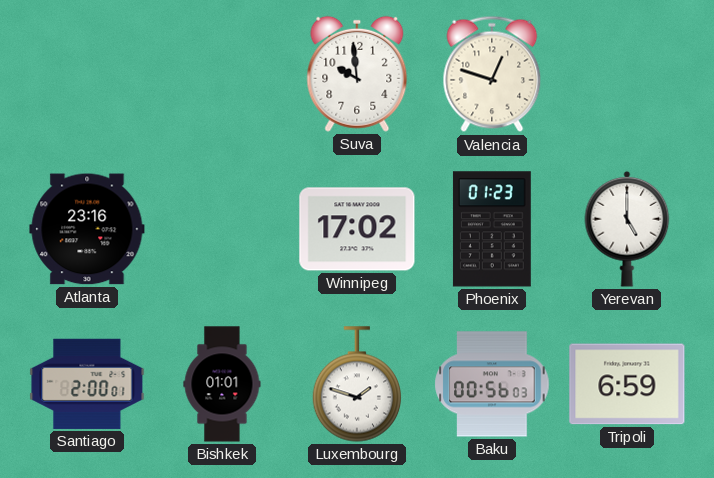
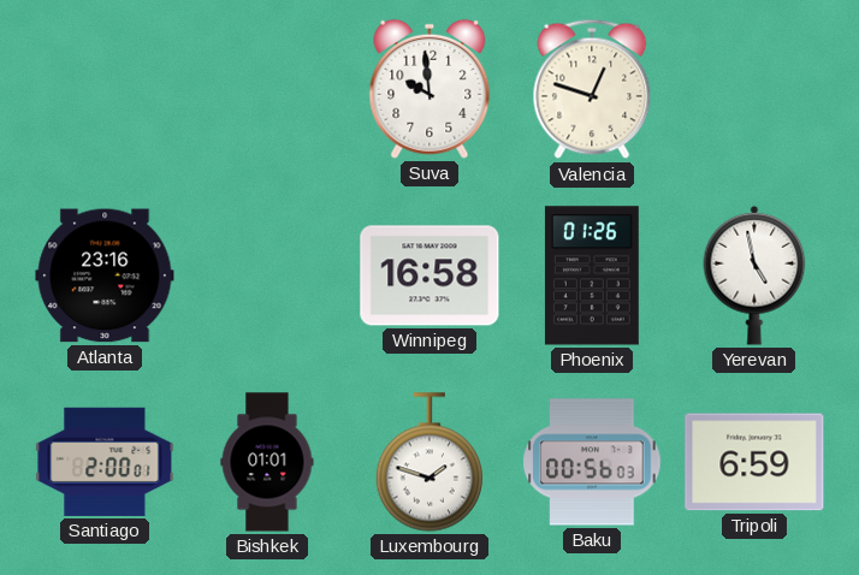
Winnipeg: 17:02 -> 16:58
Phoenix: 01:23 -> 01:26
Yerevan: 5:00 -> 4:58
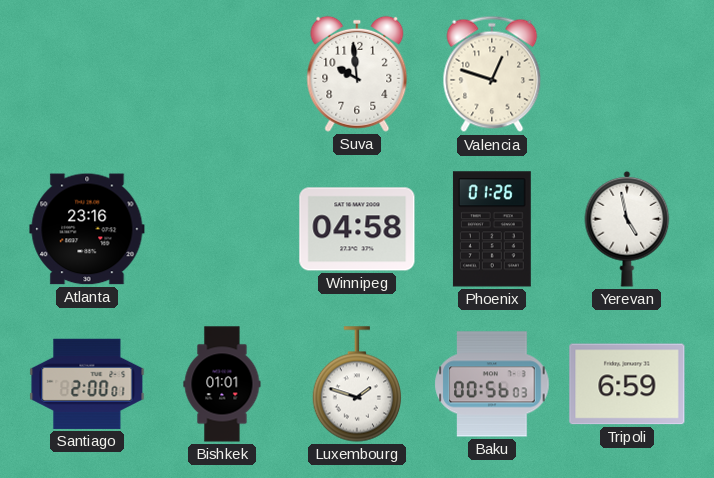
Winnipeg: 16:58 -> 04:58
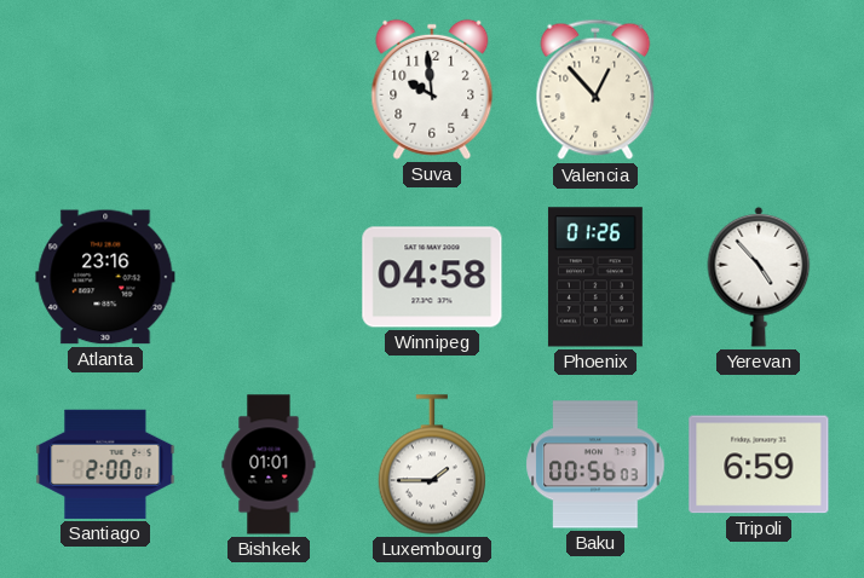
Valencia: 12:48 -> 12:53
Yerevan: 4:58 -> 4:53
Luxembourg: 1:48 -> 1:45
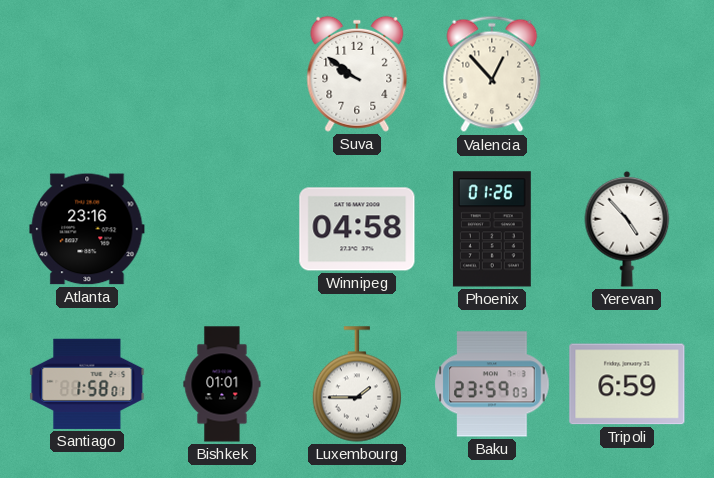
Suva: 9:59 -> 9:51
Santiago: 2:00 -> 1:58
Baku: 00:56 -> 23:59
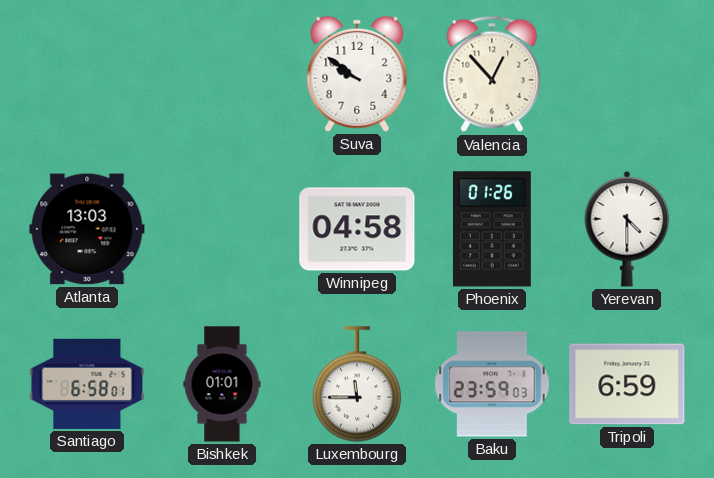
Atlanta: 23:16 -> 13:03
Yerevan: 4:53 -> 4:30
Santiago: 1:58 -> 6:58
Luxembourg: 1:45 -> 11:45
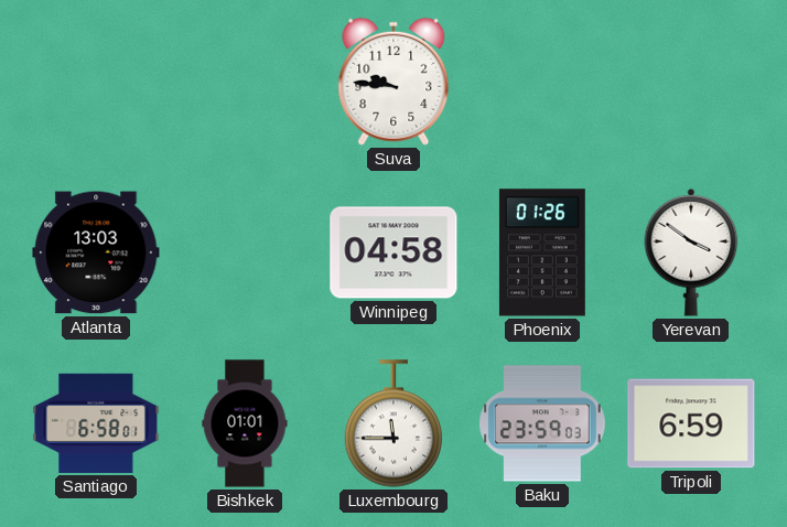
Suva: 9:51 -> 9:46
Valencia: 12:53 -> none
Yerevan: 4:30 -> 3:51
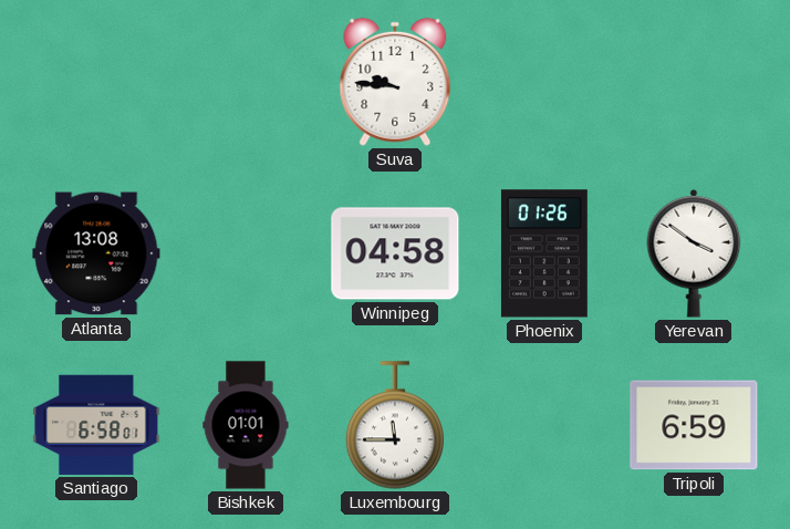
Atlanta: 13:03 -> 13:08
Baku: 23:59 -> none
